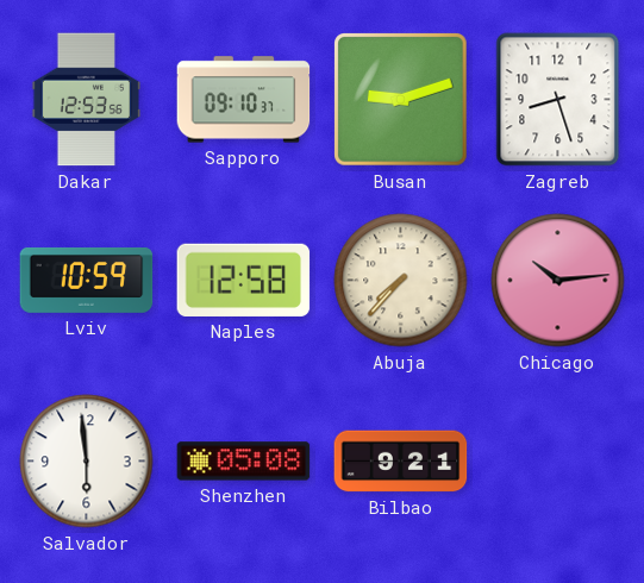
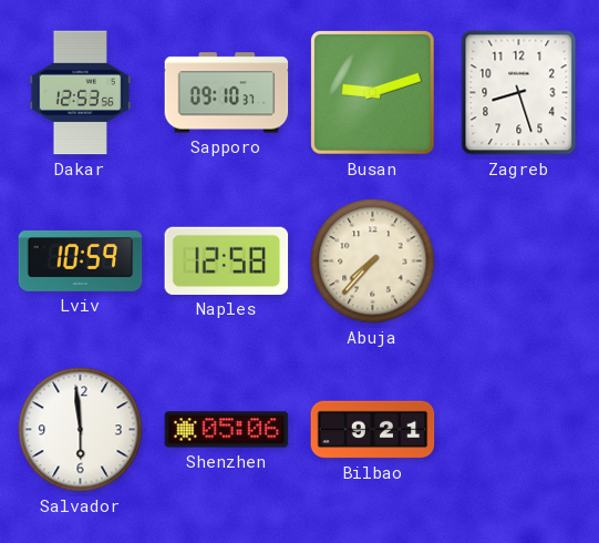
Chicago: 10:14 -> none
Shenzhen: 05:08 -> 05:06
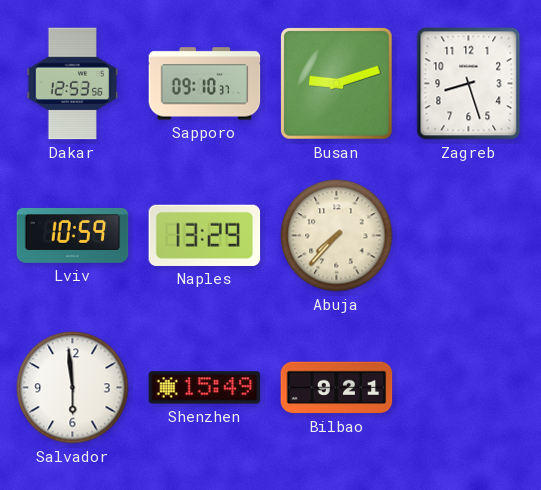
Naples: 12:58 -> 13:29
Shenzhen: 05:06 -> 15:49
